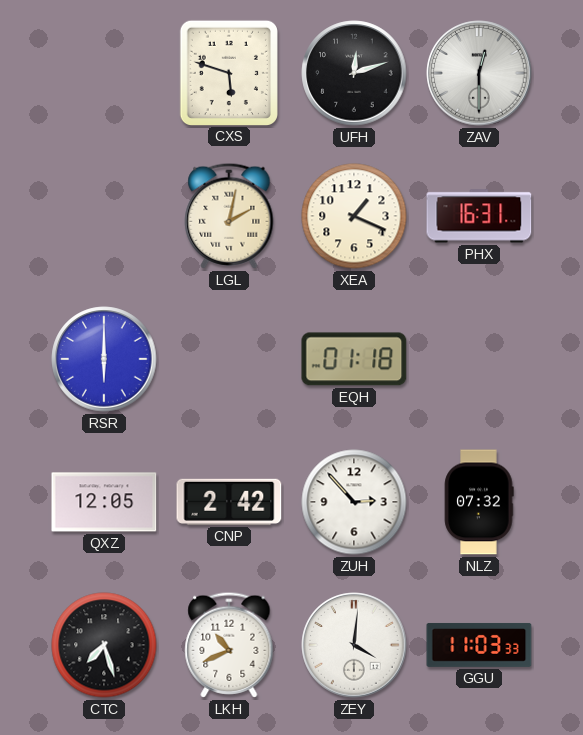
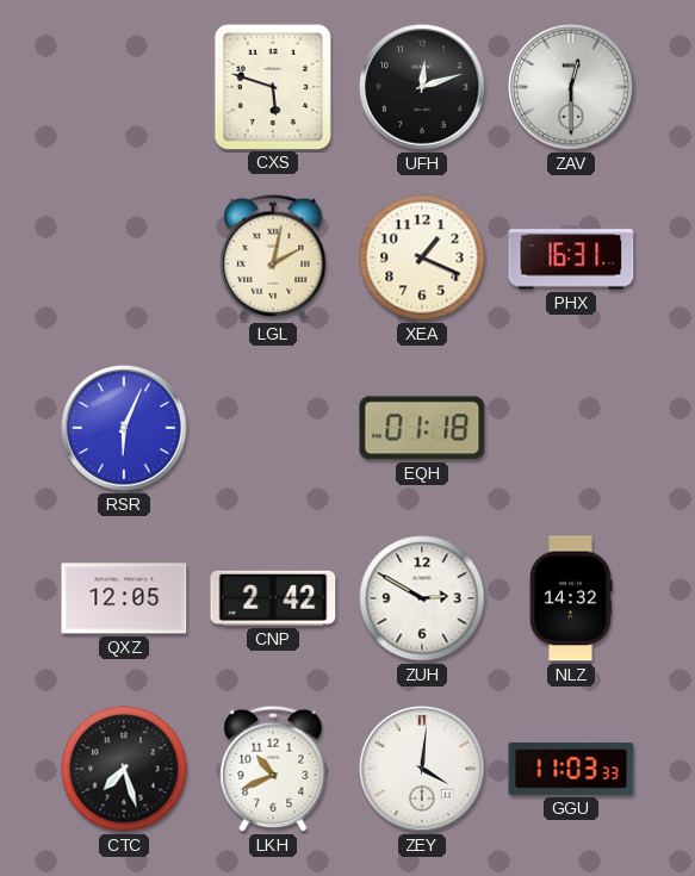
RSR: 6:00 -> 6:04
ZUH: 2:53 -> 2:50
NLZ: 07:32 -> 14:32
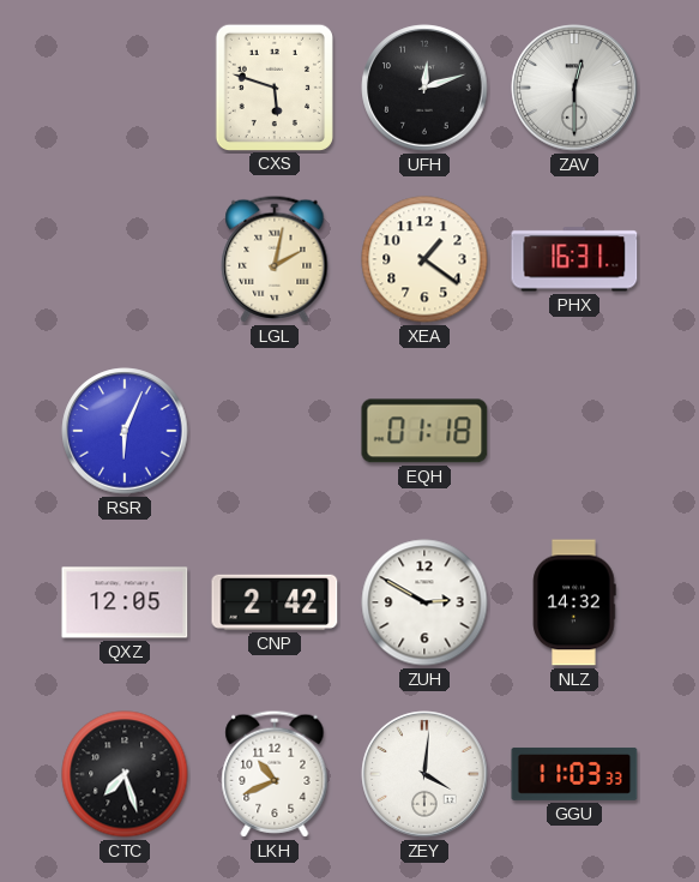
XEA: 1:19 -> 1:21
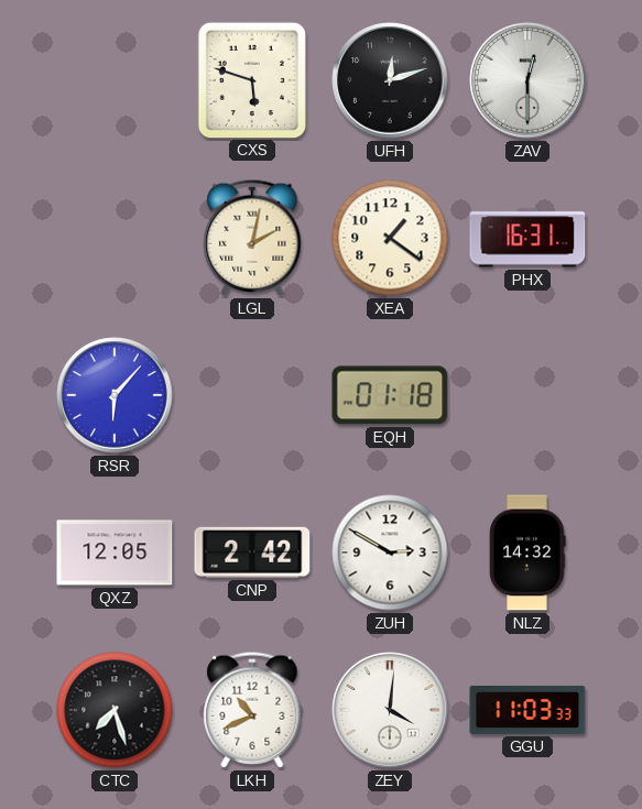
RSR: 6:04 -> 6:07
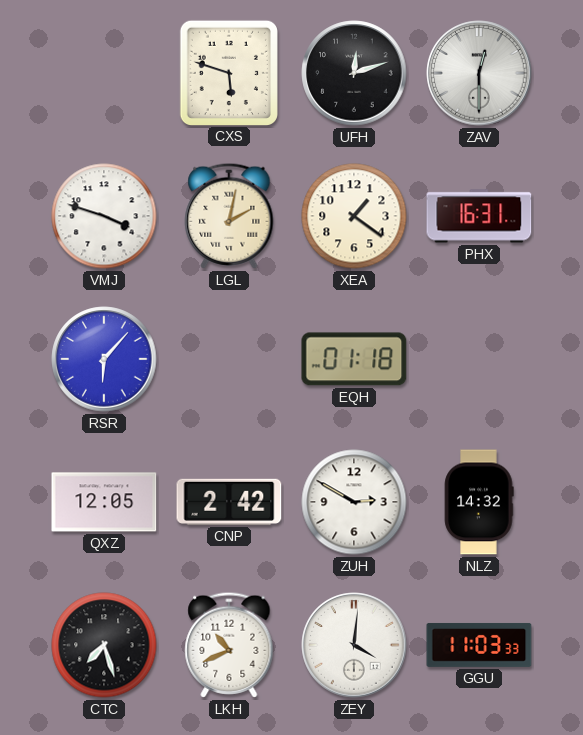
VMJ: none -> 3:48
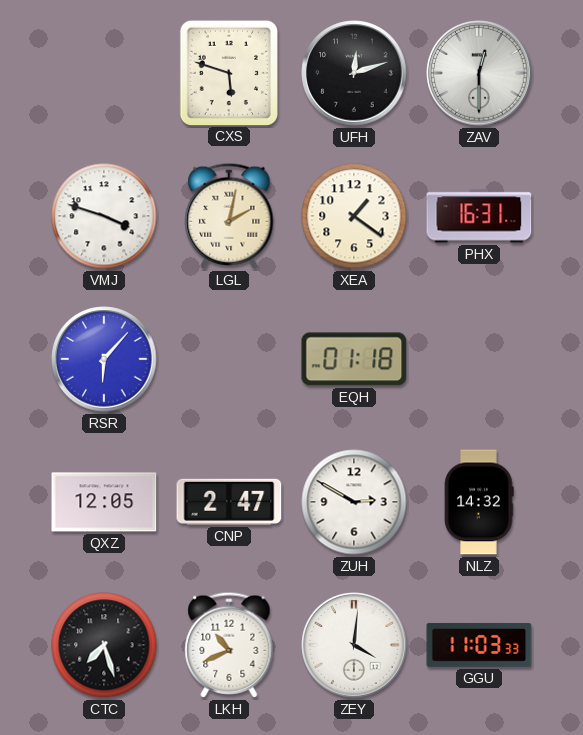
CNP: 2:42 -> 2:47
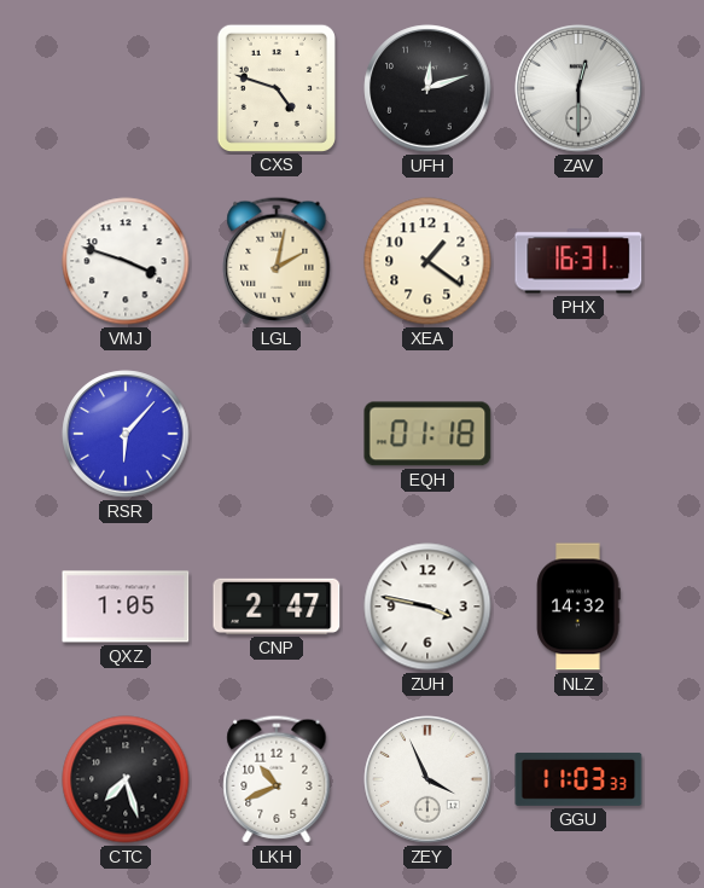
CXS: 5:48 -> 4:48
QXZ: 12:05 -> 1:05
ZUH: 2:50 -> 3:47
ZEY: 4:01 -> 3:56
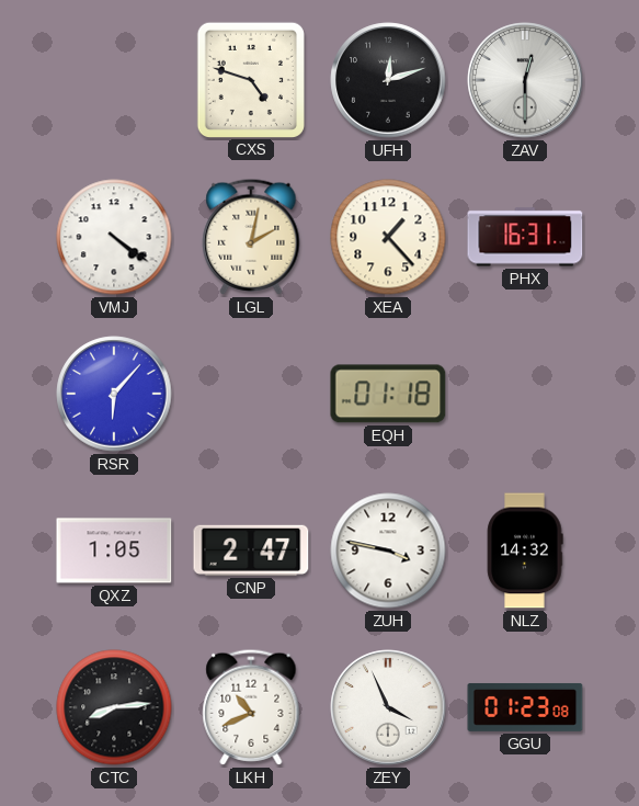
VMJ: 3:48 -> 4:21
XEA: 1:21 -> 1:23
CTC: 7:27 -> 8:14
GGU: 11:03 -> 01:23
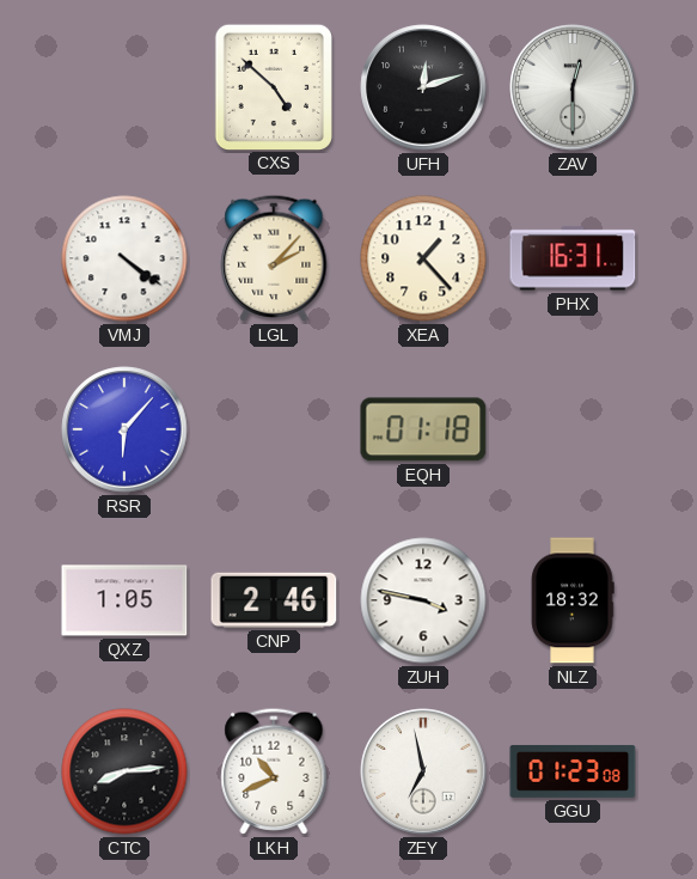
CXS: 4:48 -> 4:52
LGL: 2:02 -> 2:07
CNP: 2:47 -> 2:46
NLZ: 14:32 -> 18:32
ZEY: 3:56 -> 6:58
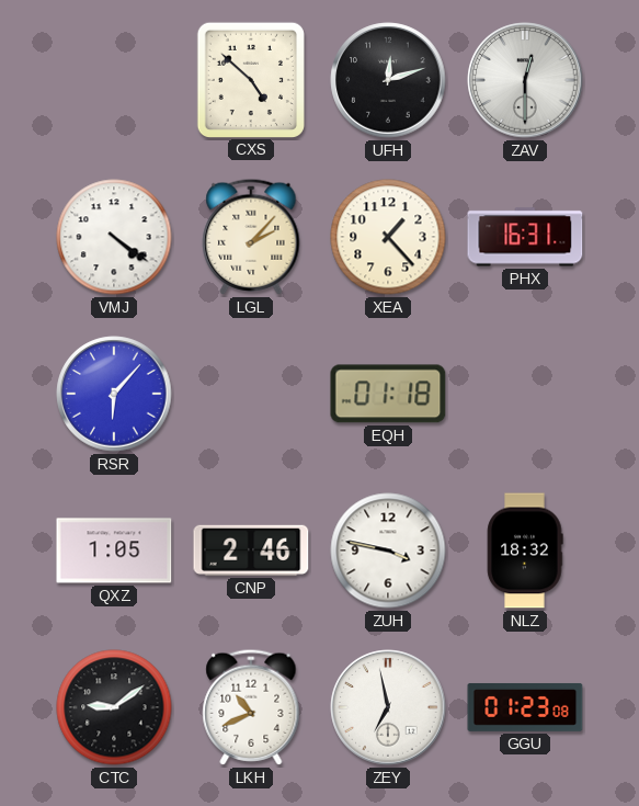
CTC: 8:14 -> 9:09
